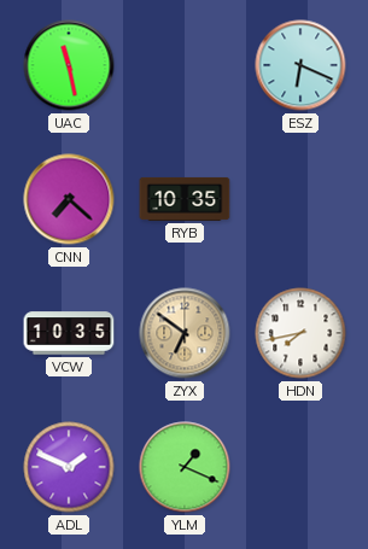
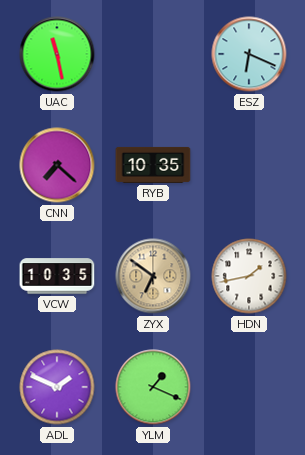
HDN: 7:43 -> 1:43
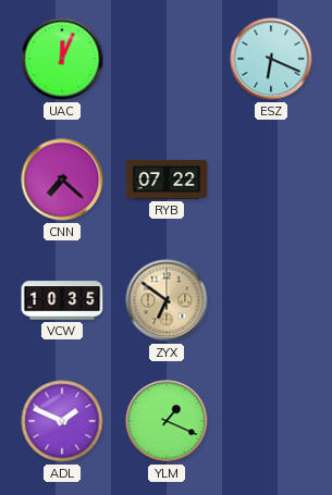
UAC: 11:28 -> 12:04
RYB: 10:35 -> 07:22
HDN: 1:43 -> none
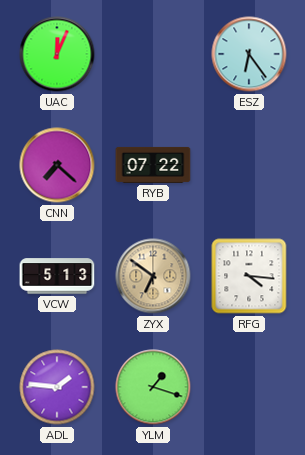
ESZ: 6:19 -> 6:24
VCW: 10:35 -> 5:13
RFG: none -> 4:16
ADL: 1:49 -> 1:46
YLM: 1:19 -> 1:18
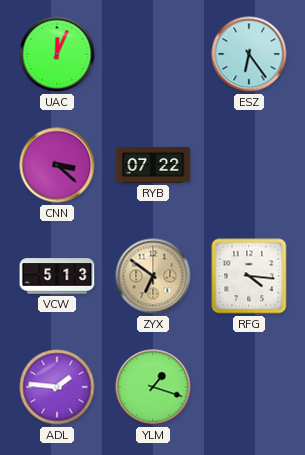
CNN: 7:22 -> 3:22
